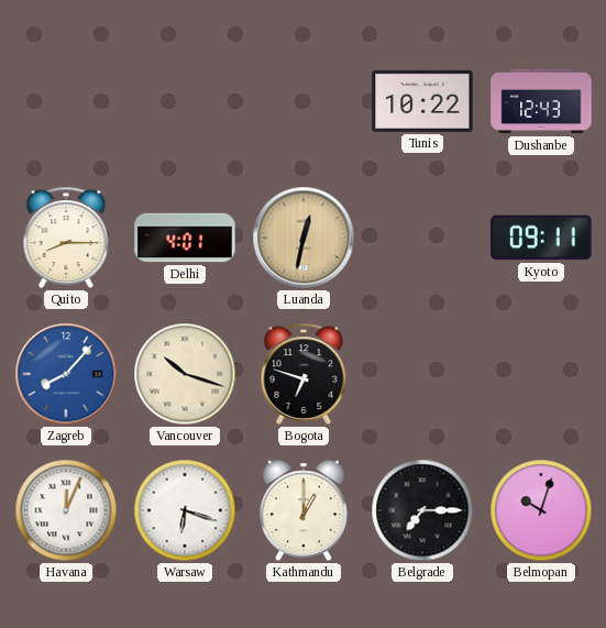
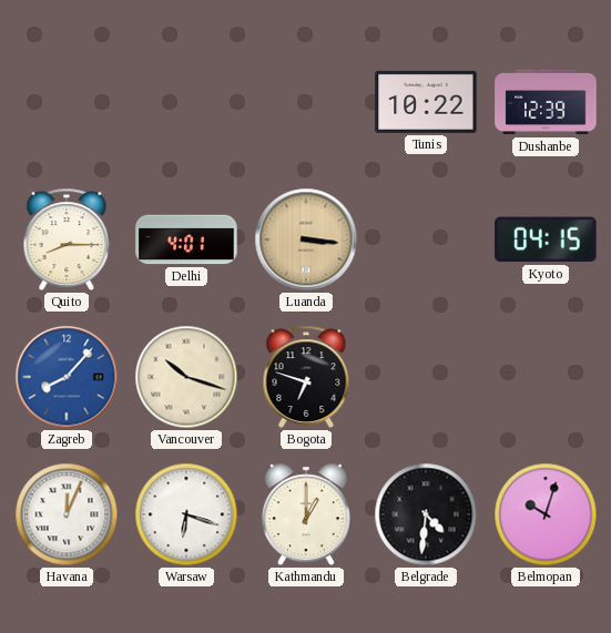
Dushanbe: 12:43 -> 12:39
Luanda: 12:32 -> 3:16
Kyoto: 09:11 -> 04:15
Belgrade: 7:15 -> 4:31
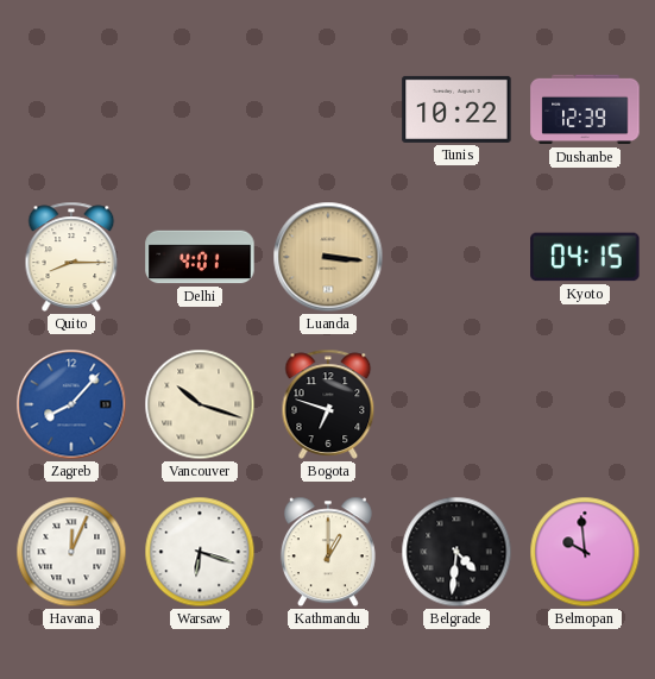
Belmopan: 10:03 -> 9:59
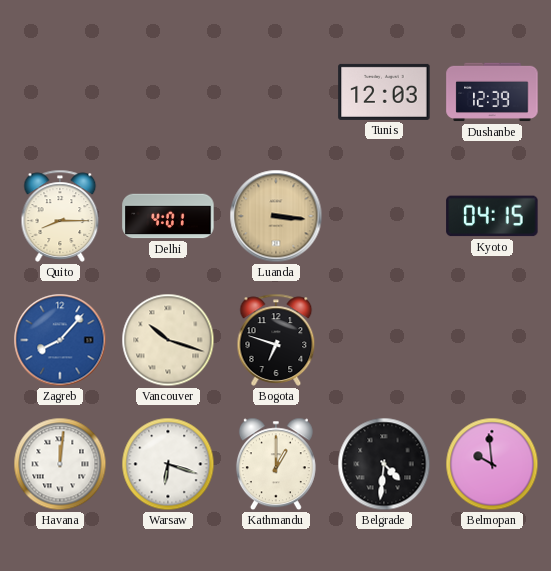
Tunis: 10:22 -> 12:03
Havana: 12:04 -> 12:01
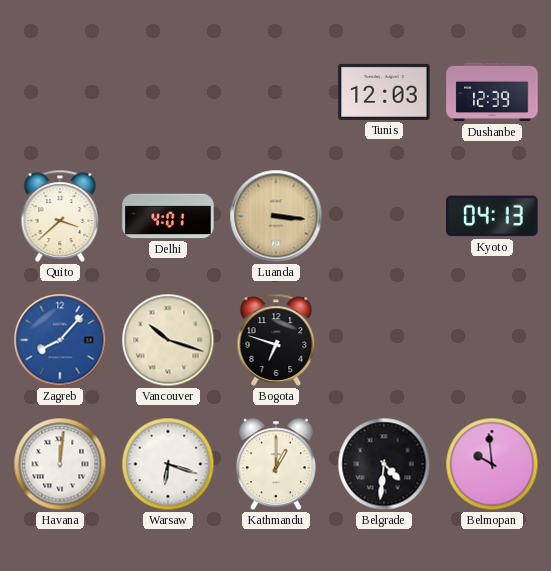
Quito: 8:15 -> 3:38
Kyoto: 04:15 -> 04:13
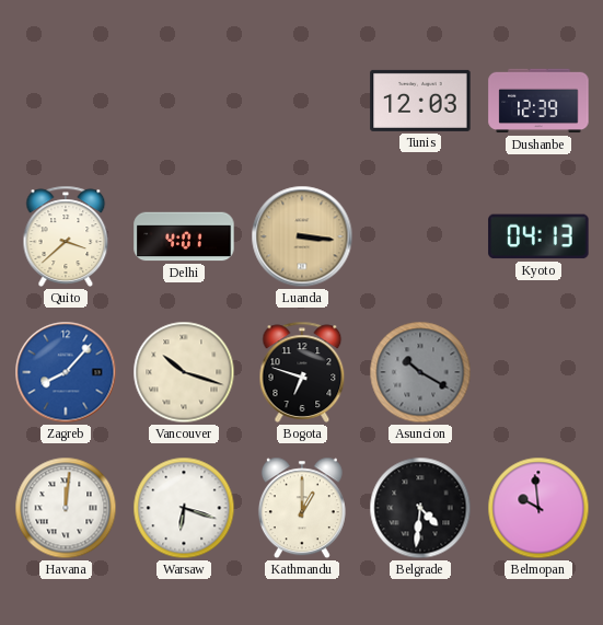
Asuncion: none -> 10:20
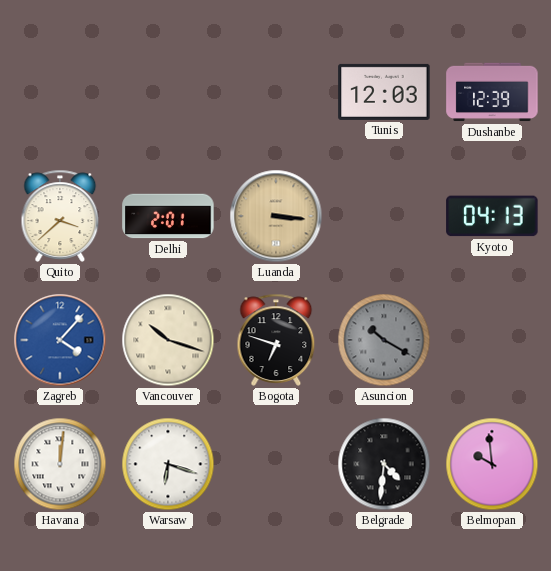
Delhi: 4:01 -> 2:01
Zagreb: 8:07 -> 4:07
Kathmandu: 1:00 -> none
